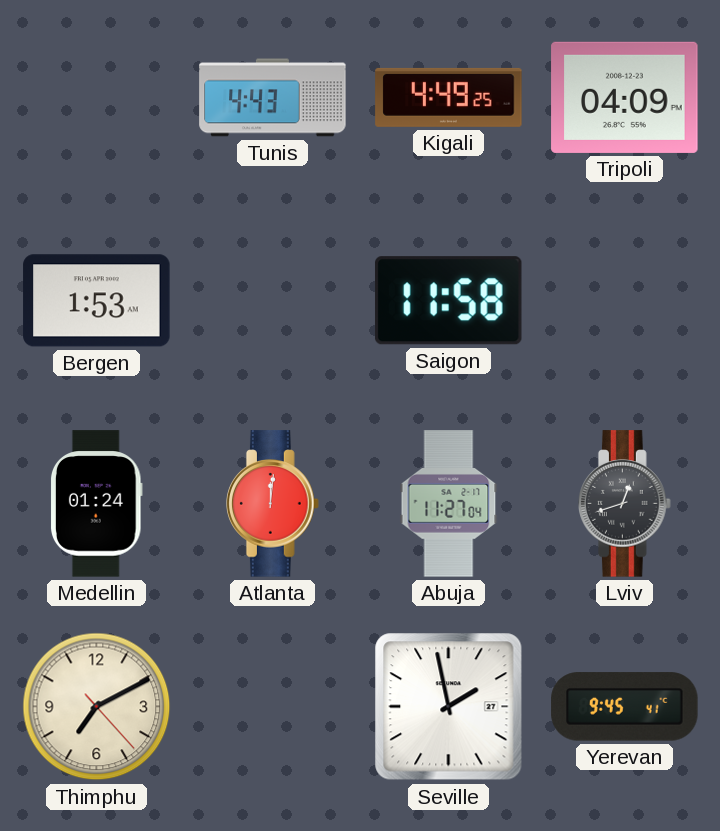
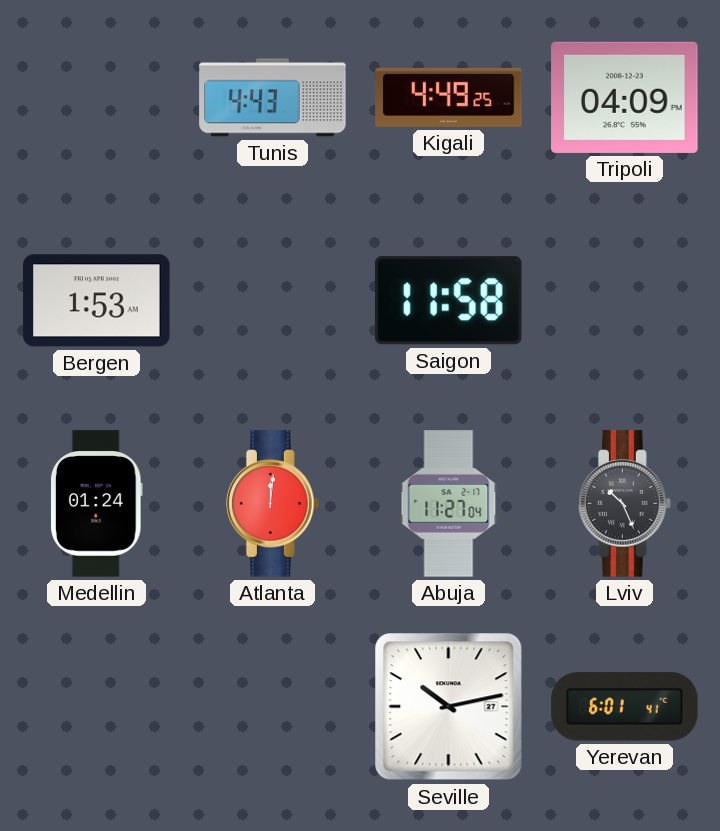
Lviv: 12:42 -> 10:26
Thimphu: 7:10 -> none
Seville: 1:58 -> 10:13
Yerevan: 9:45 -> 6:01
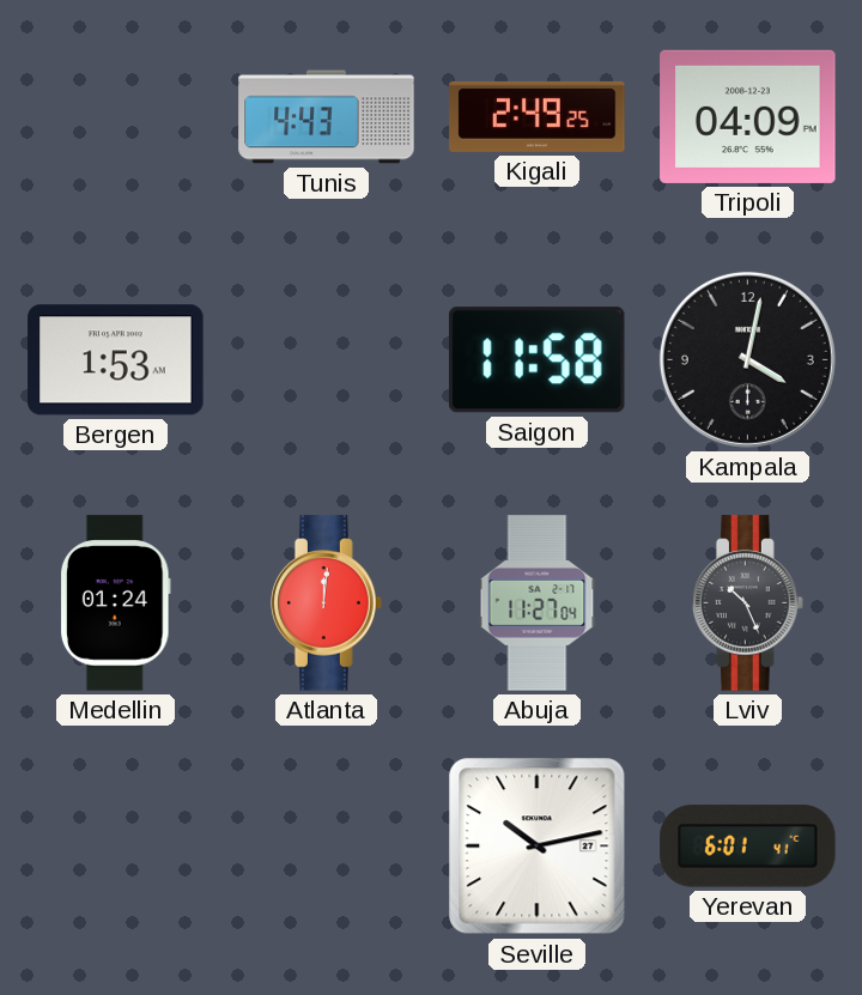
Kigali: 4:49 -> 2:49
Kampala: none -> 4:02
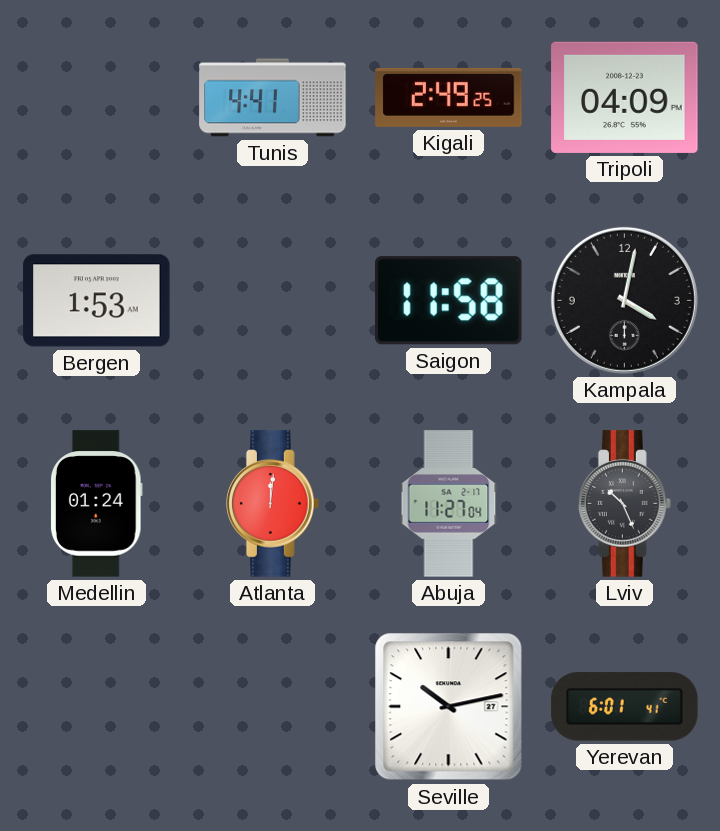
Tunis: 4:43 -> 4:41
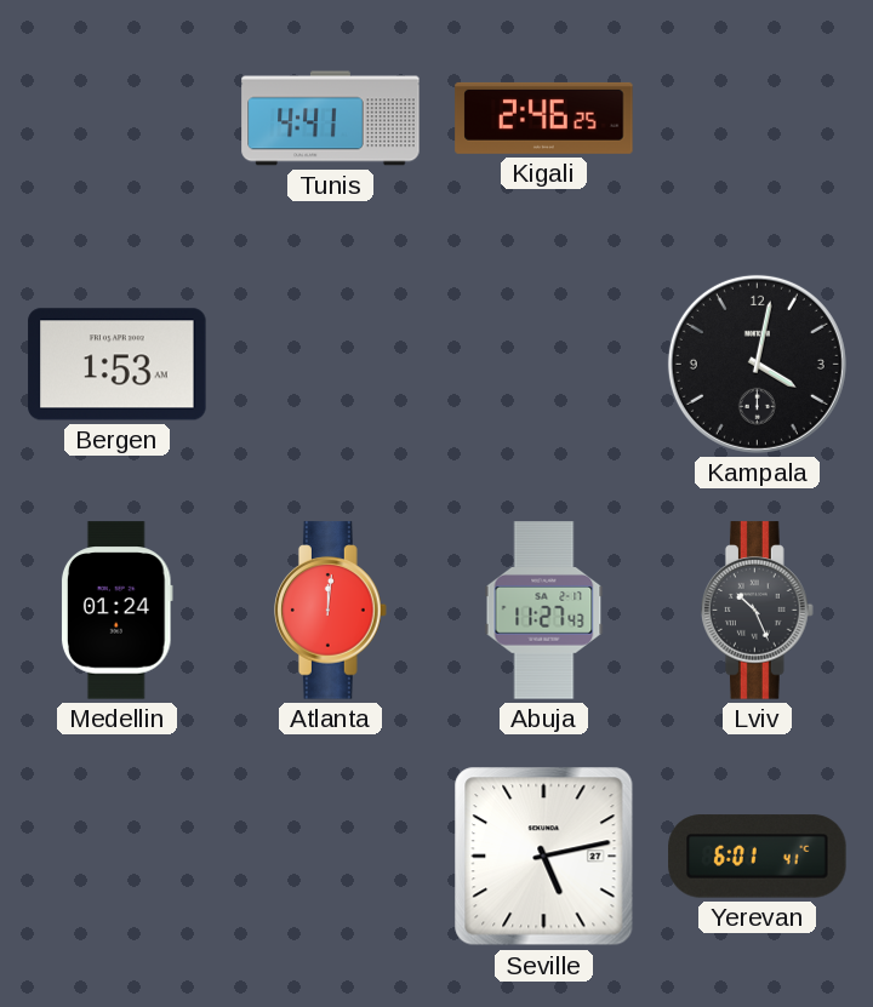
Kigali: 2:49 -> 2:46
Tripoli: 04:09 -> none
Saigon: 11:58 -> none
Abuja: 11:27:04 -> 11:27:43
Seville: 10:13 -> 5:13
